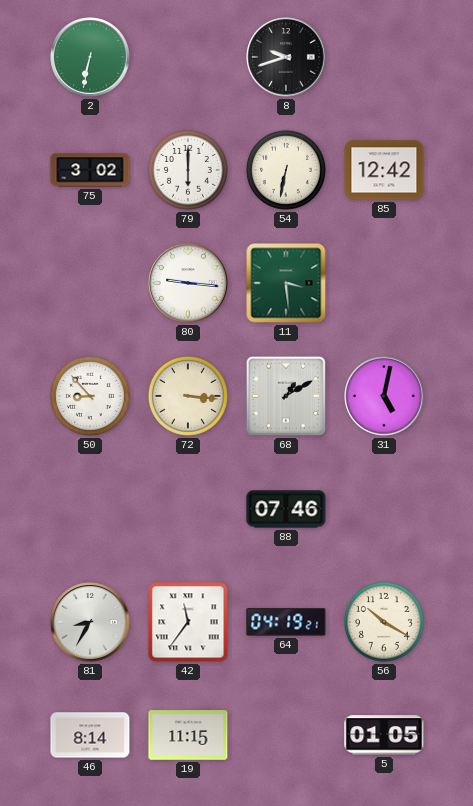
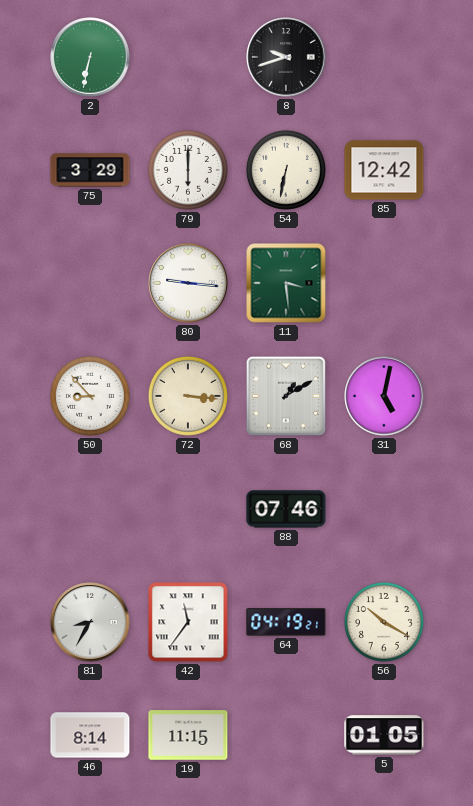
75: 3:02 -> 3:29
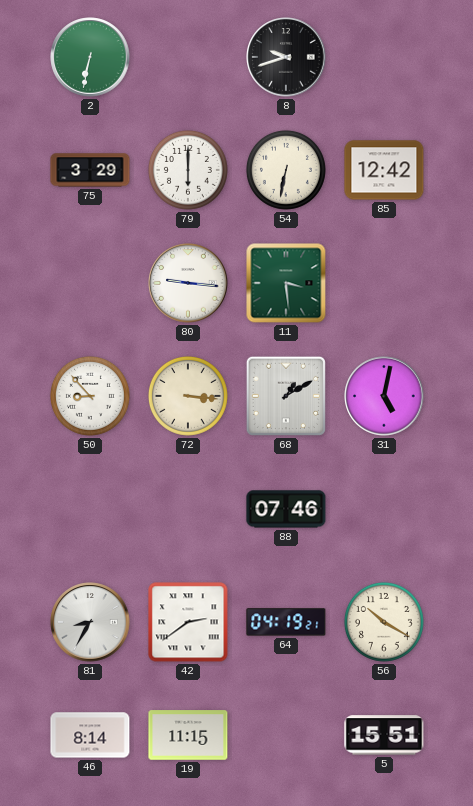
42: 11:36 -> 2:39
5: 01:05 -> 15:51
